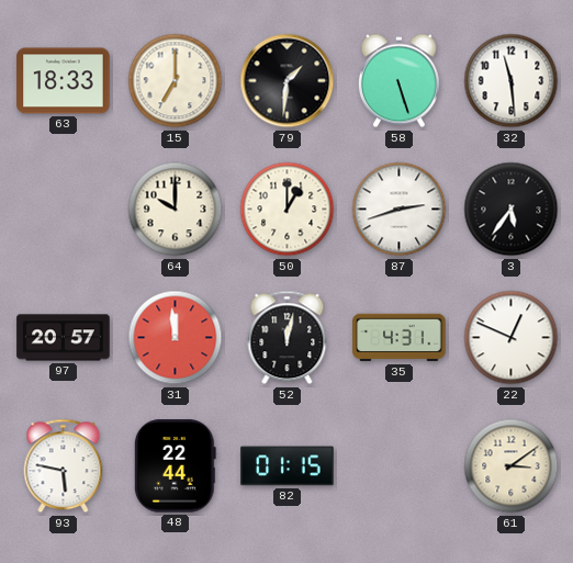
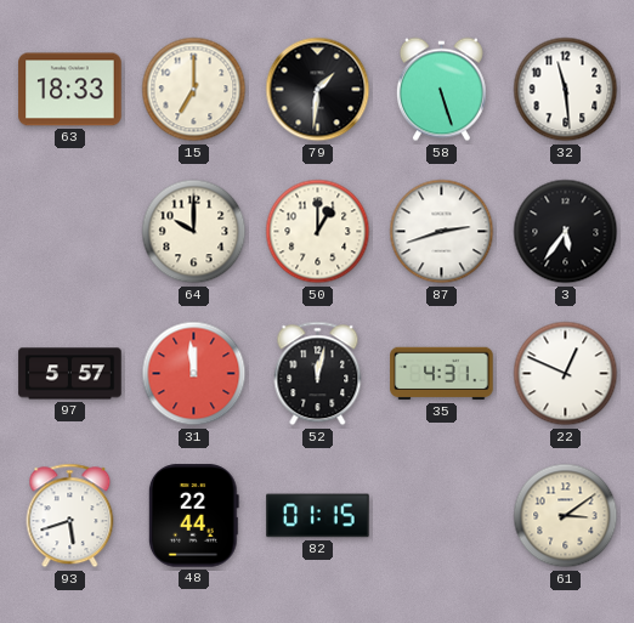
97: 20:57 -> 5:57
93: 5:47 -> 5:42
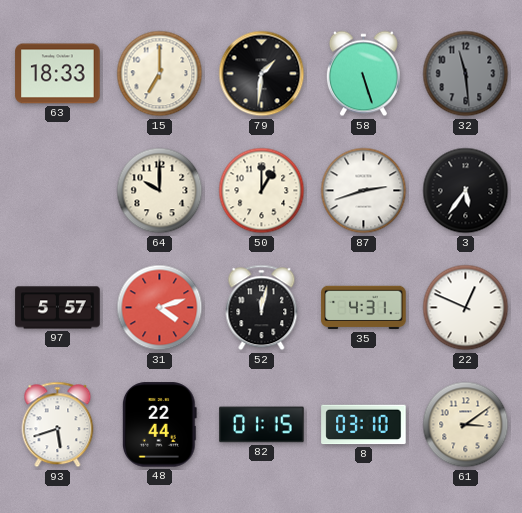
32 dial: white -> grey
31: 11:59 -> 4:12
8: none -> 03:10
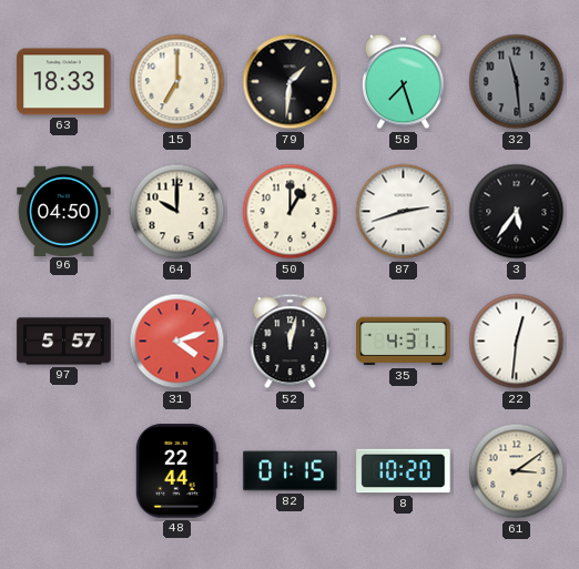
58: 5:27 -> 7:27
96: none -> 04:50
22: 12:49 -> 12:31
93: 5:42 -> none
8: 03:10 -> 10:20
